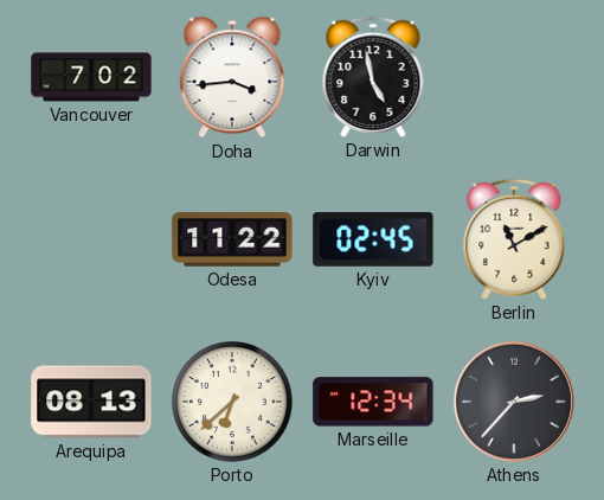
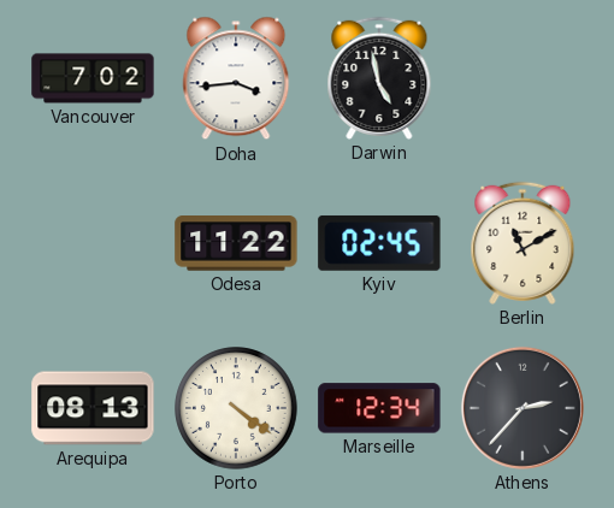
Porto: 6:38 -> 4:21
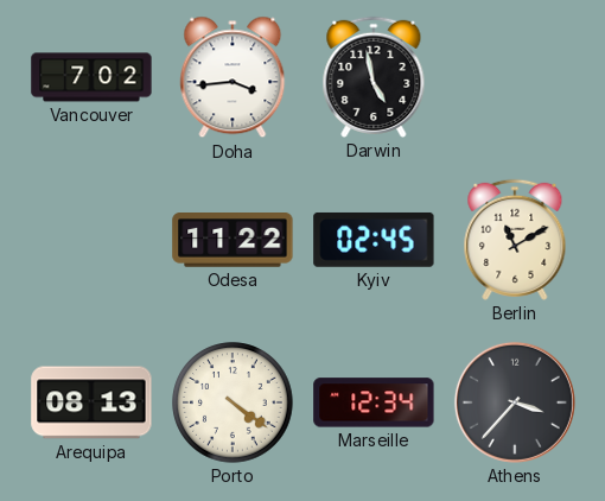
Athens: 2:37 -> 3:37
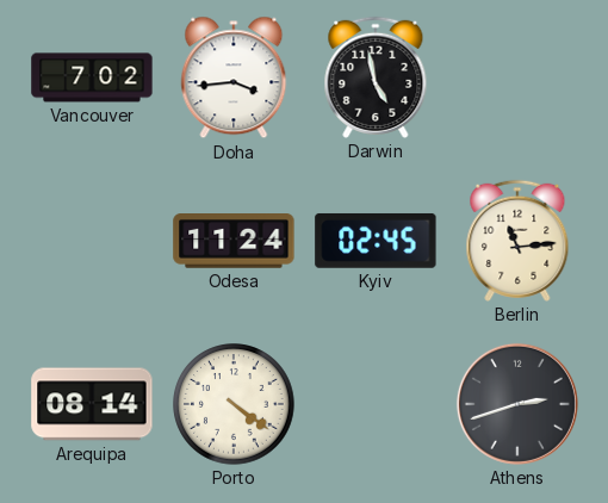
Odesa: 11:22 -> 11:24
Berlin: 11:10 -> 11:14
Arequipa: 08:13 -> 08:14
Marseille: 12:34 -> none
Athens: 3:37 -> 2:42
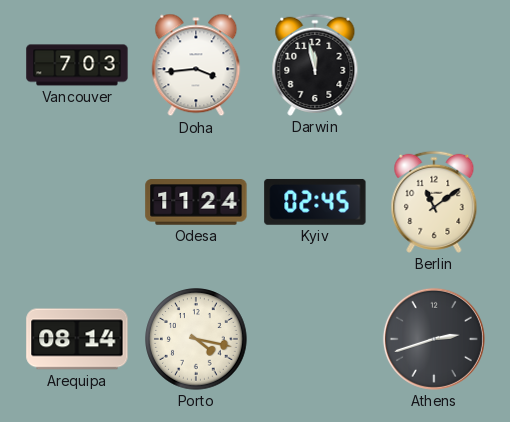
Vancouver: 7:02 -> 7:03
Darwin: 4:58 -> 11:58
Berlin: 11:14 -> 11:09
Porto: 4:21 -> 4:17
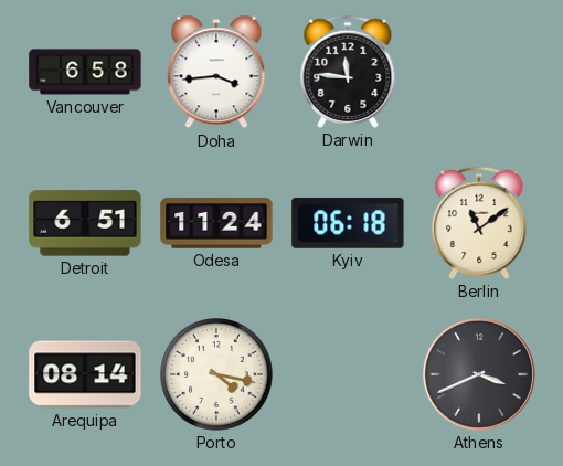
Vancouver: 7:03 -> 6:58
Darwin: 11:58 -> 11:46
Detroit: none -> 6:51
Kyiv: 02:45 -> 06:18
Athens: 2:42 -> 3:41
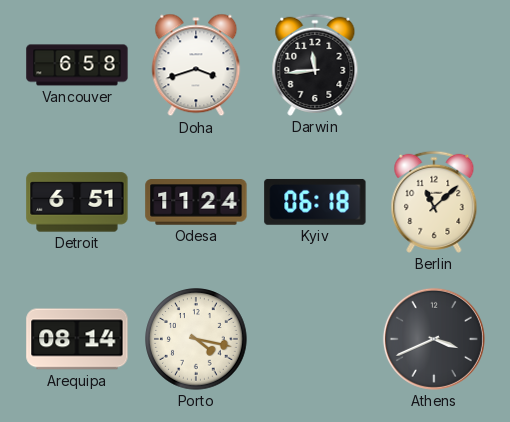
Doha: 3:44 -> 3:42
Darwin: 11:46 -> 11:44
Berlin: 11:09 -> 11:08
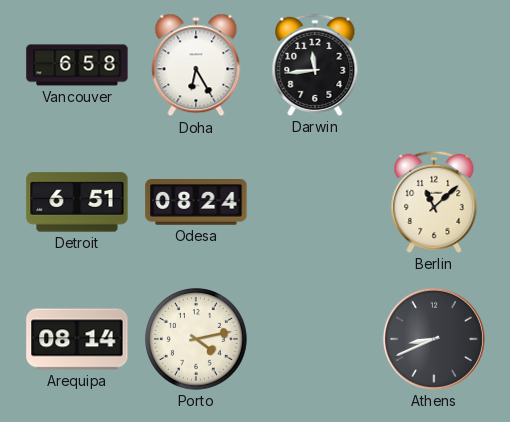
Doha: 3:42 -> 6:25
Odesa: 11:24 -> 08:24
Kyiv: 06:18 -> none
Porto: 4:17 -> 4:13
Athens: 3:41 -> 8:41
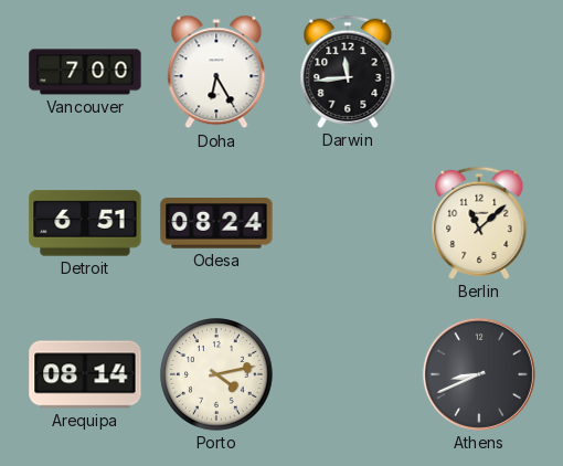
Vancouver: 6:58 -> 7:00
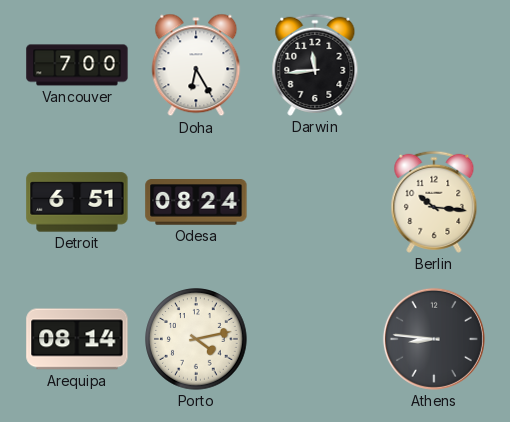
Berlin: 11:08 -> 10:16
Athens: 8:41 -> 8:46
